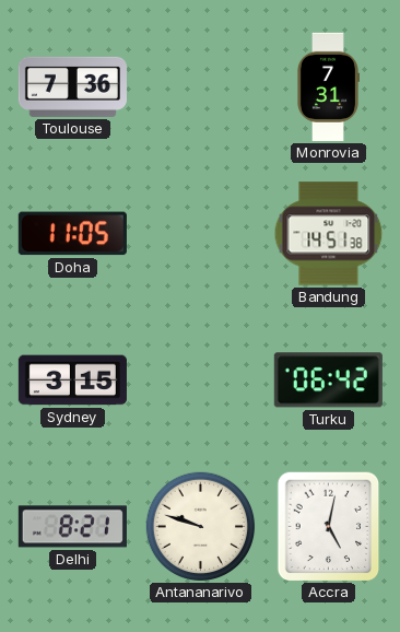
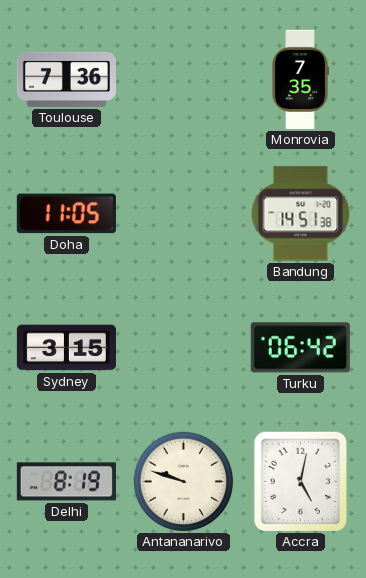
Monrovia: 7:31 -> 7:35
Delhi: 8:21 -> 8:19
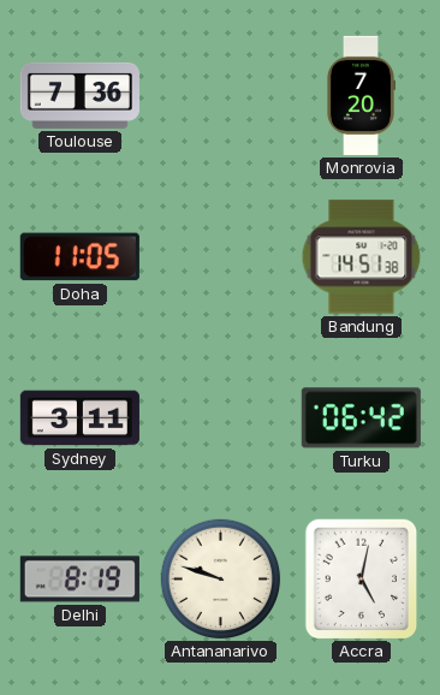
Monrovia: 7:35 -> 7:20
Sydney: 3:15 -> 3:11
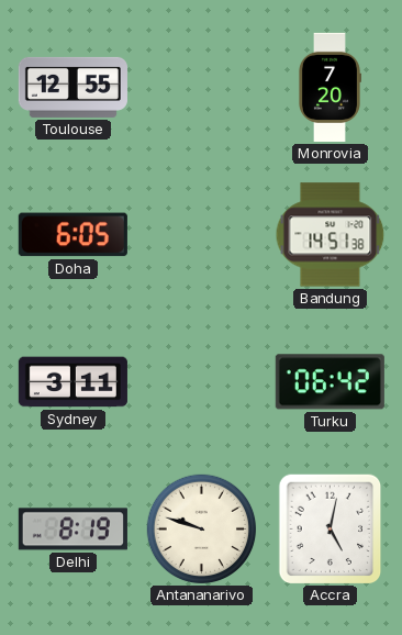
Toulouse: 7:36 -> 12:55
Doha: 11:05 -> 6:05
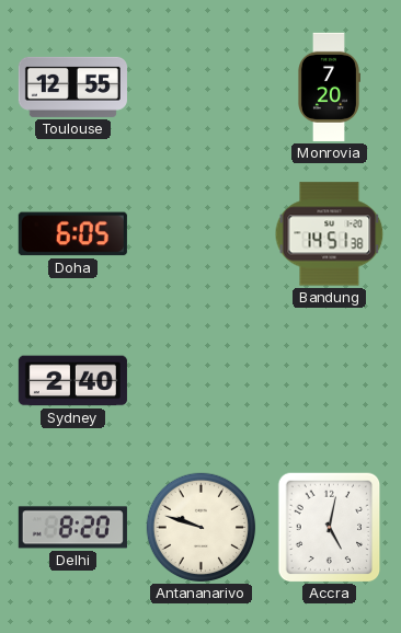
Sydney: 3:11 -> 2:40
Turku: 06:42 -> none
Delhi: 8:19 -> 8:20
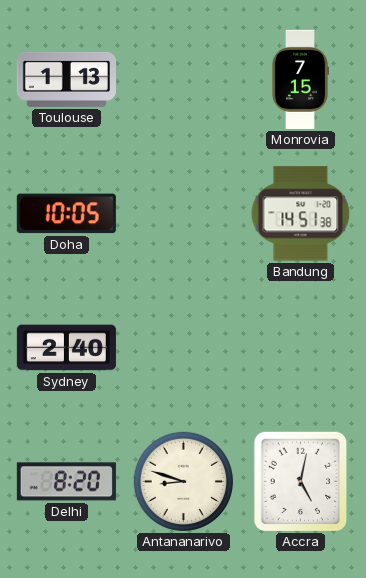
Toulouse: 12:55 -> 1:13
Monrovia: 7:20 -> 7:15
Doha: 6:05 -> 10:05
Antananarivo: 9:48 -> 8:48
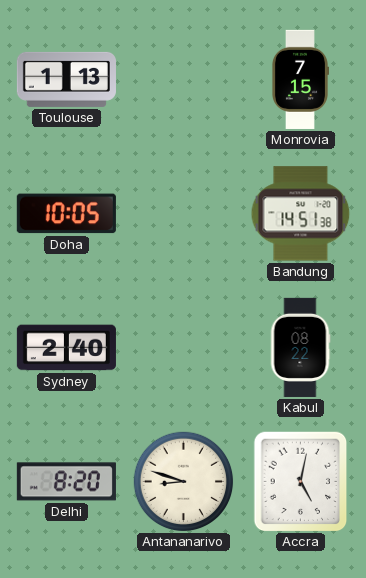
Kabul: none -> 08:22
